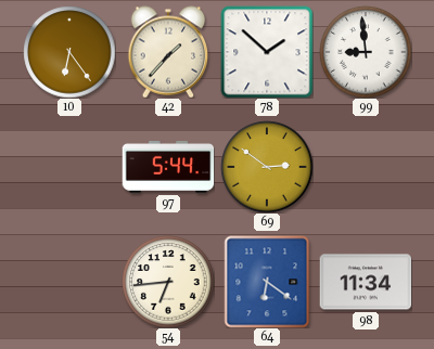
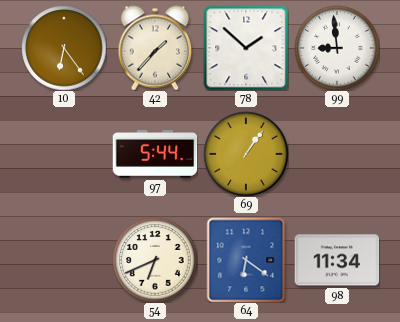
69: 2:51 -> 1:06
54: 6:44 -> 6:41
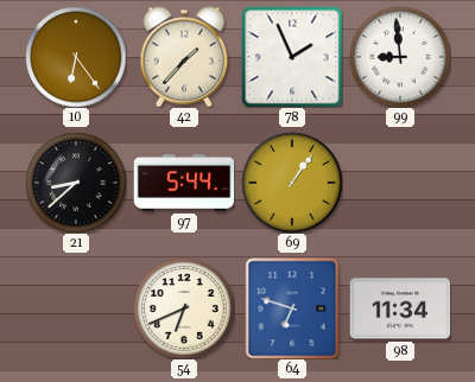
78: 1:52 -> 1:56
21: none -> 8:38
64: 6:21 -> 6:48
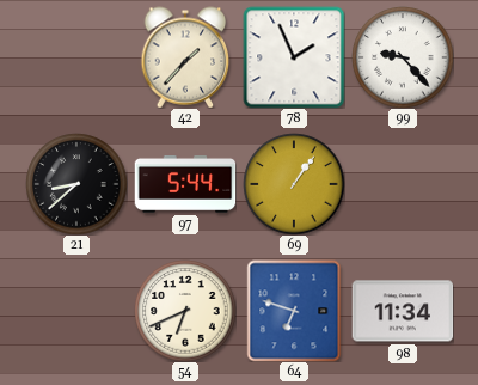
10: 6:24 -> none
99: 8:59 -> 9:23
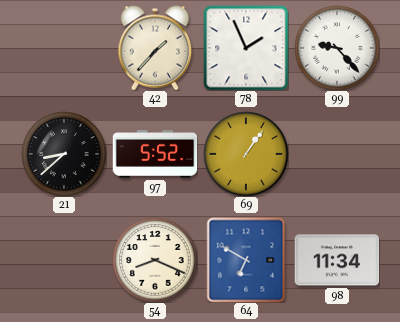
97: 5:44 -> 5:52
54: 6:41 -> 8:19
64: 6:48 -> 6:50
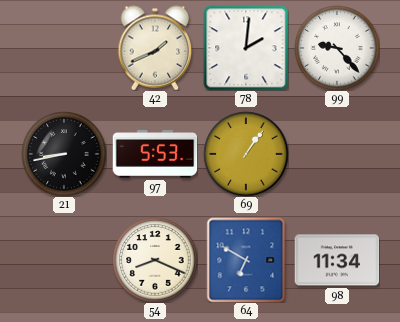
42: 1:37 -> 1:41
78: 1:56 -> 2:01
21: 8:38 -> 8:43
97: 5:52 -> 5:53
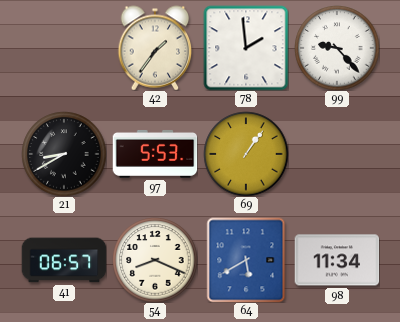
42: 1:41 -> 1:36
78: 2:01 -> 1:59
21: 8:43 -> 8:40
41: none -> 06:57
64: 6:50 -> 5:40
